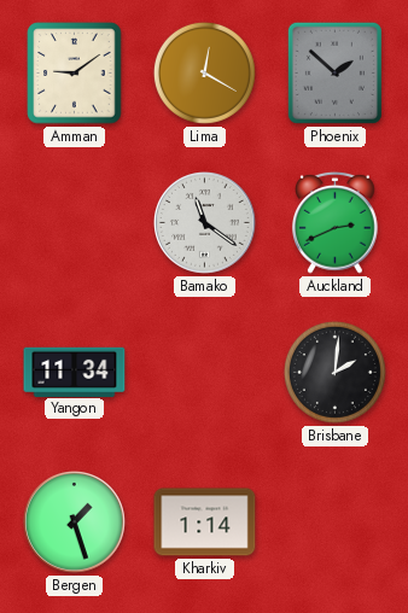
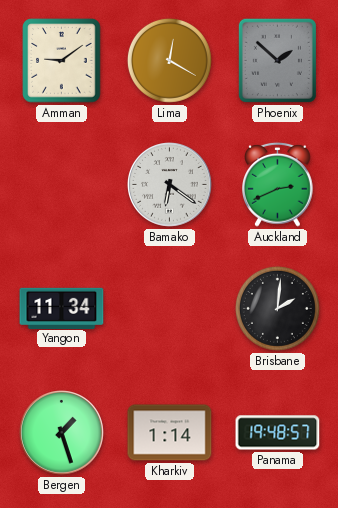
Bamako: 11:21 -> 6:21
Panama: none -> 19:48
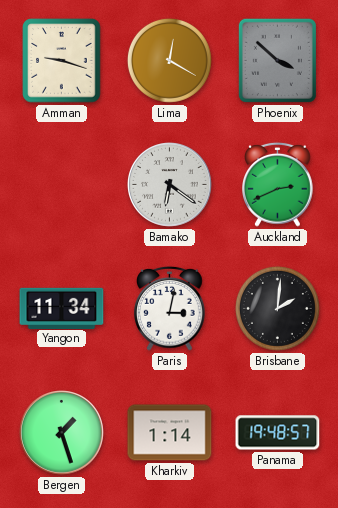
Amman: 9:09 -> 9:18
Phoenix: 1:52 -> 3:52
Paris: none -> 3:02
